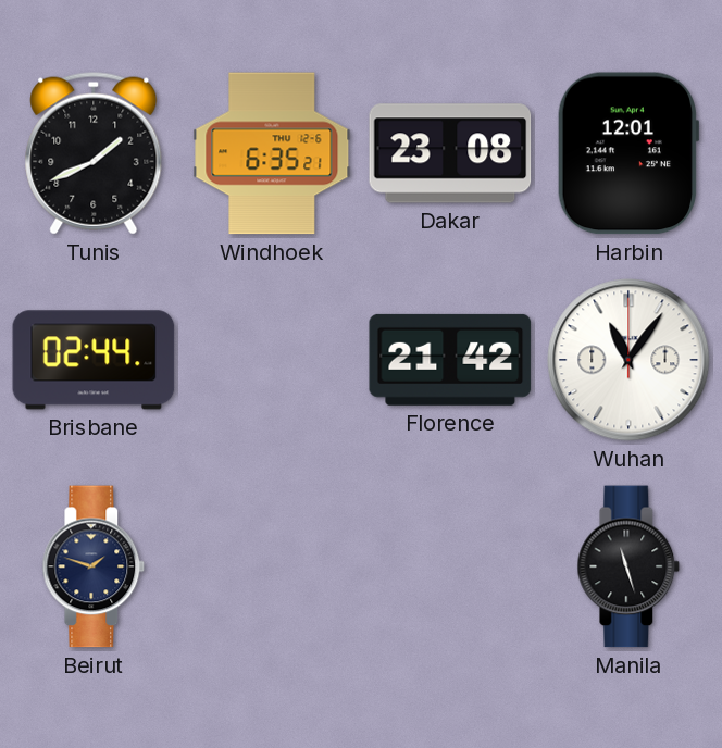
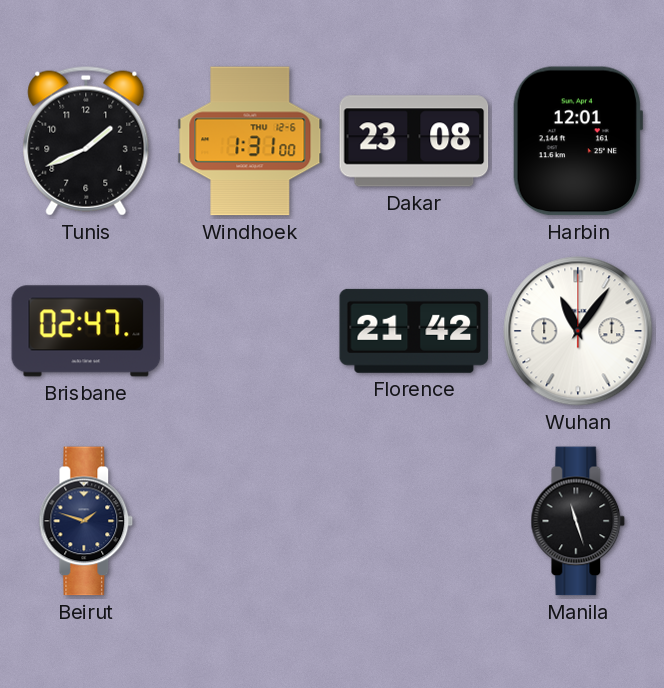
Windhoek: 6:35 -> 1:31
Brisbane: 02:44 -> 02:47
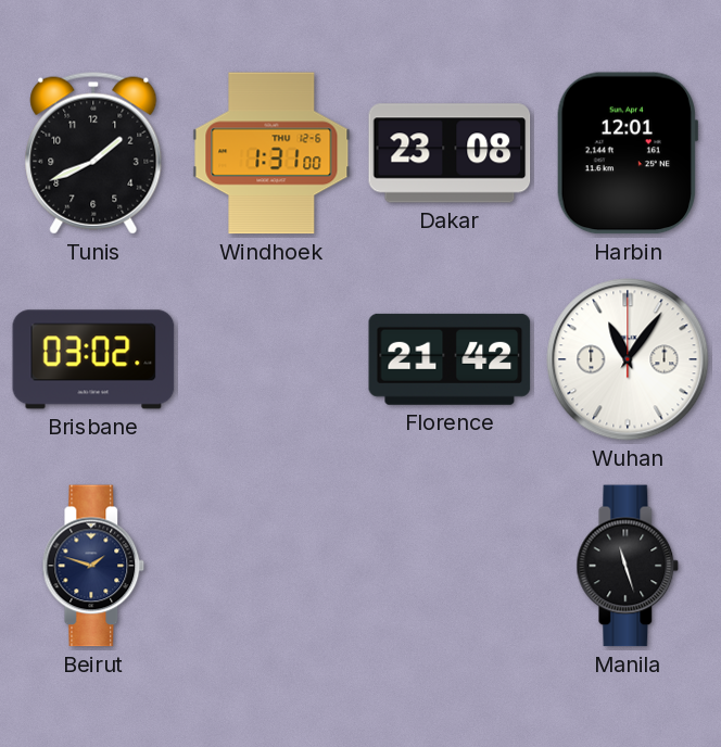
Brisbane: 02:47 -> 03:02
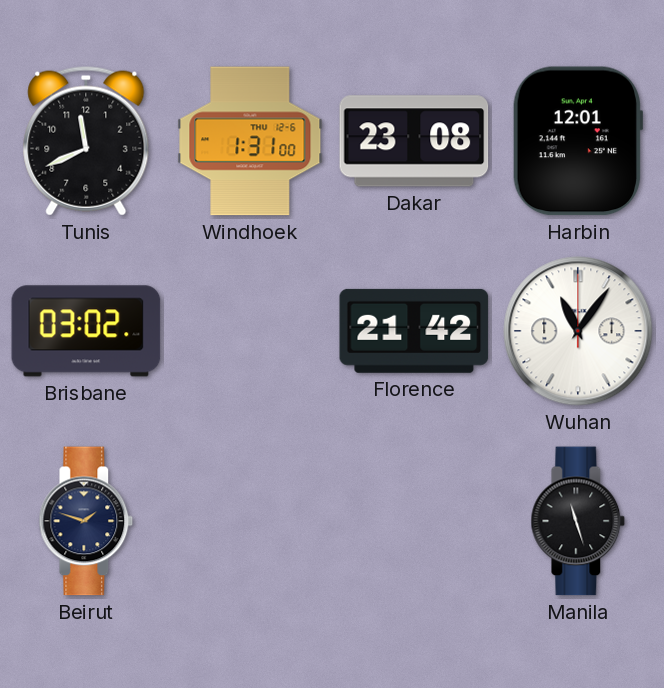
Tunis: 1:41 -> 11:41
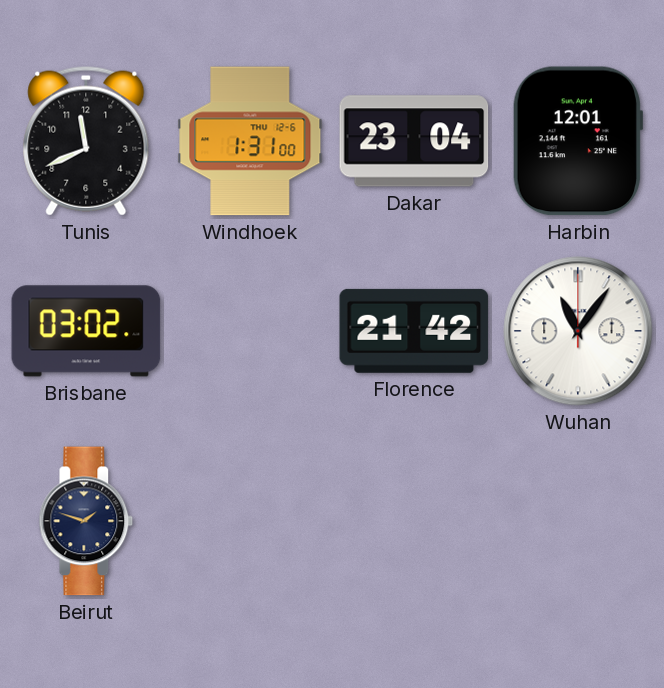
Dakar: 23:08 -> 23:04
Manila: 11:27 -> none
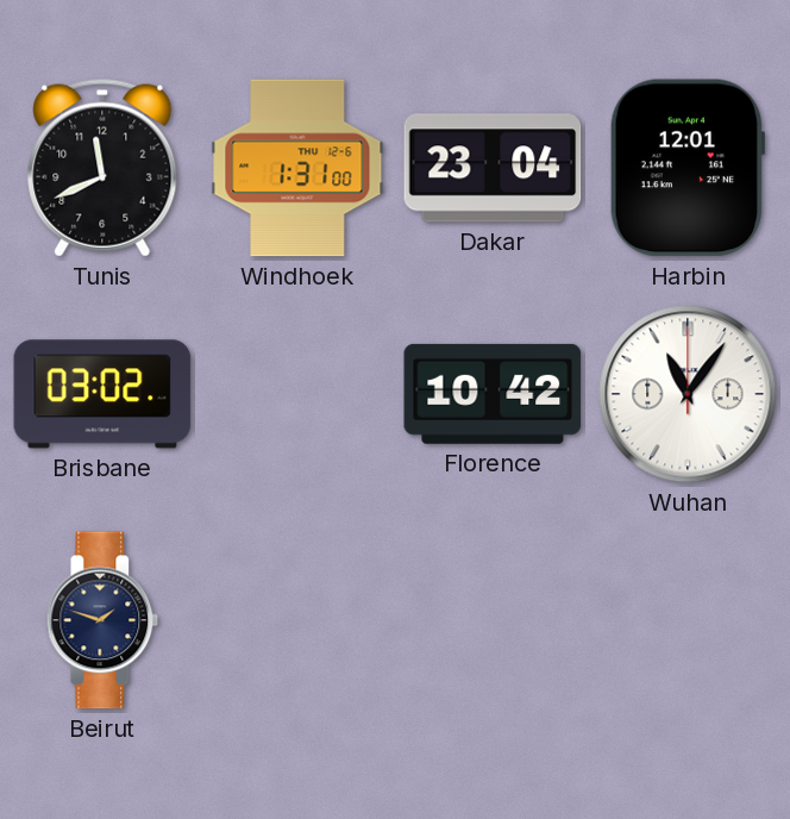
Florence: 21:42 -> 10:42
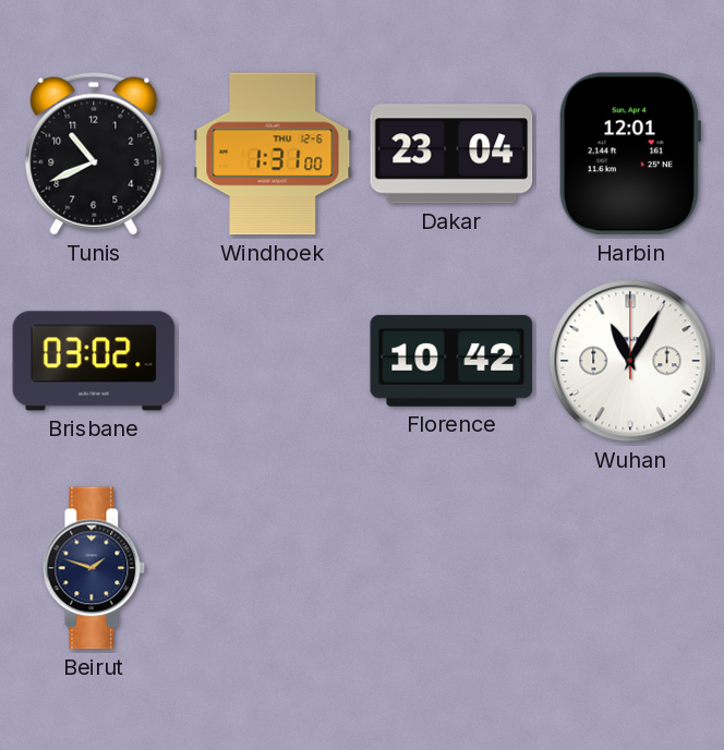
Tunis: 11:41 -> 10:41
Wuhan: 11:06 -> 11:05
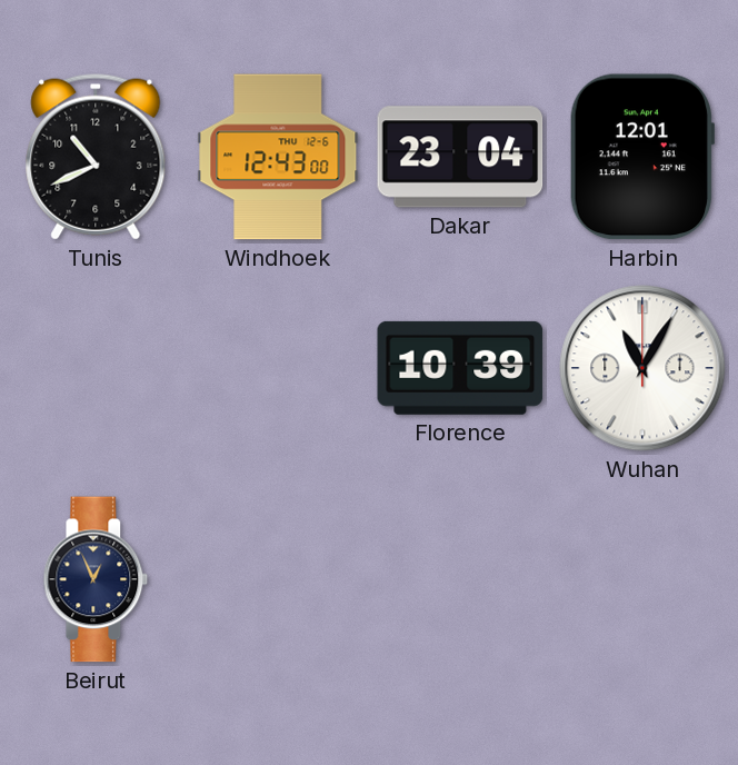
Windhoek: 1:31 -> 12:43
Brisbane: 03:02 -> none
Florence: 10:42 -> 10:39
Beirut: 1:48 -> 12:56
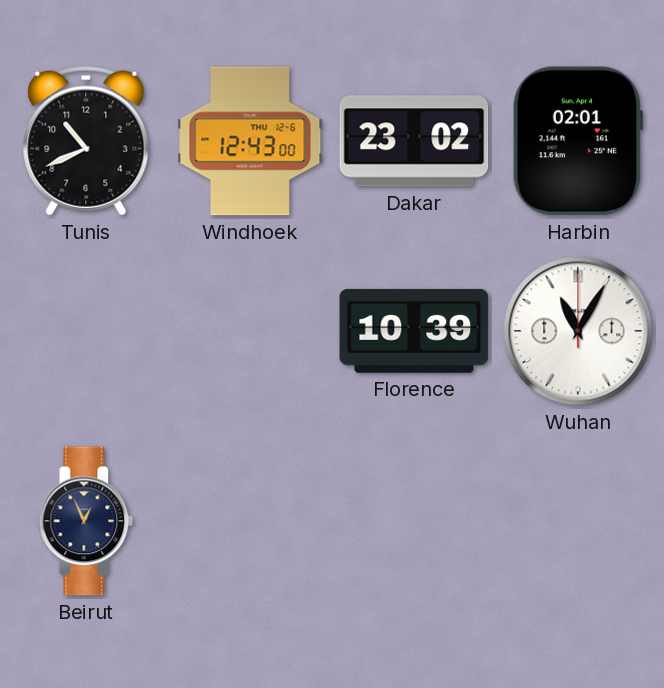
Dakar: 23:04 -> 23:02
Harbin: 12:01 -> 02:01
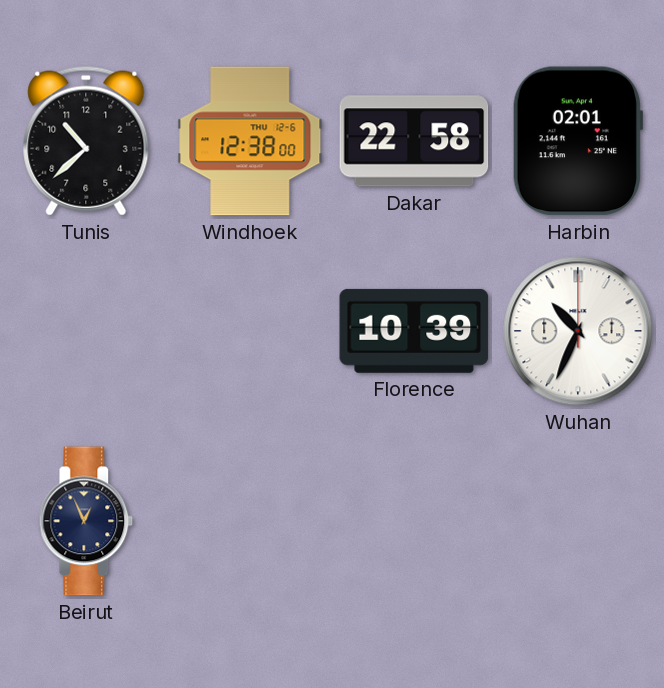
Tunis: 10:41 -> 10:38
Windhoek: 12:43 -> 12:38
Dakar: 23:02 -> 22:58
Wuhan: 11:05 -> 10:34
